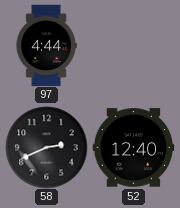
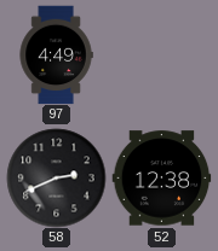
97: 4:44 -> 4:49
52: 12:40 -> 12:38
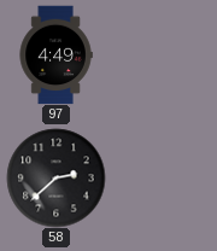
58: 2:41 -> 2:38
52: 12:38 -> none
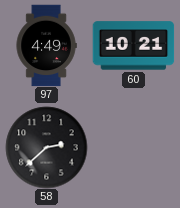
60: none -> 10:21
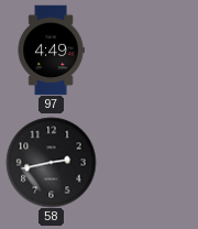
60: 10:21 -> none
58: 2:38 -> 2:43
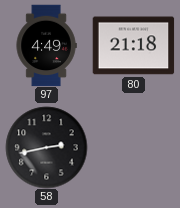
80: none -> 21:18
